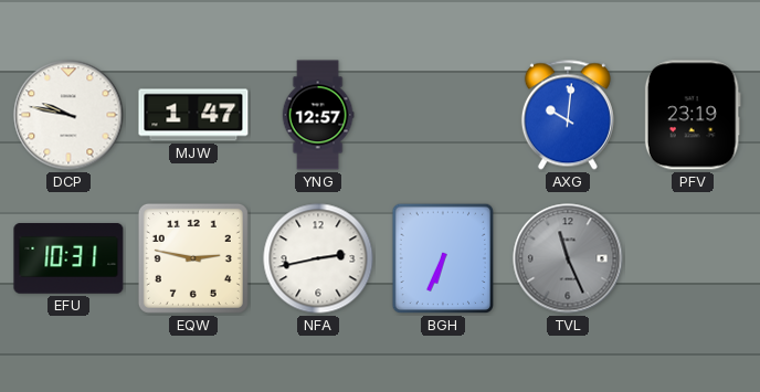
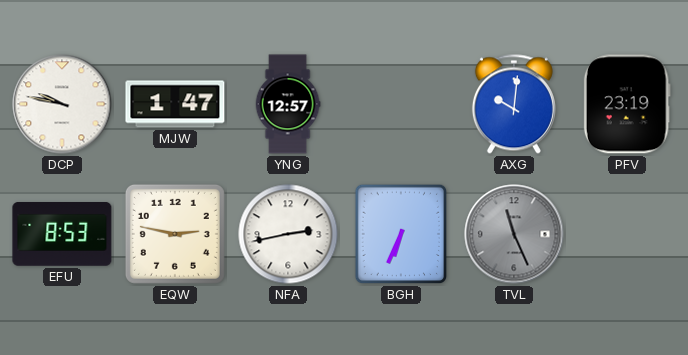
EFU: 10:31 -> 8:53
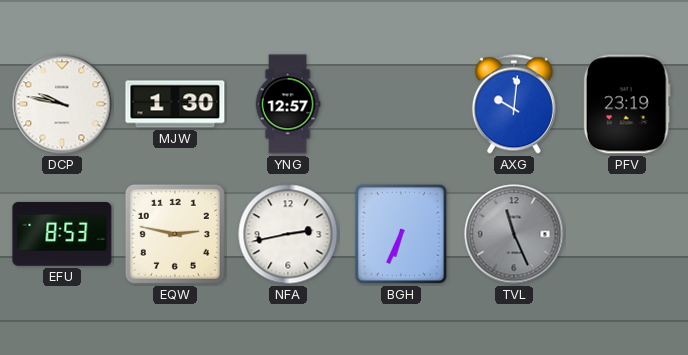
MJW: 1:47 -> 1:30
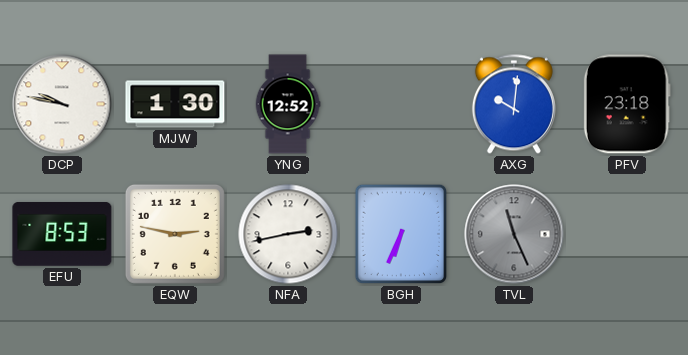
YNG: 12:57 -> 12:52
PFV: 23:19 -> 23:18
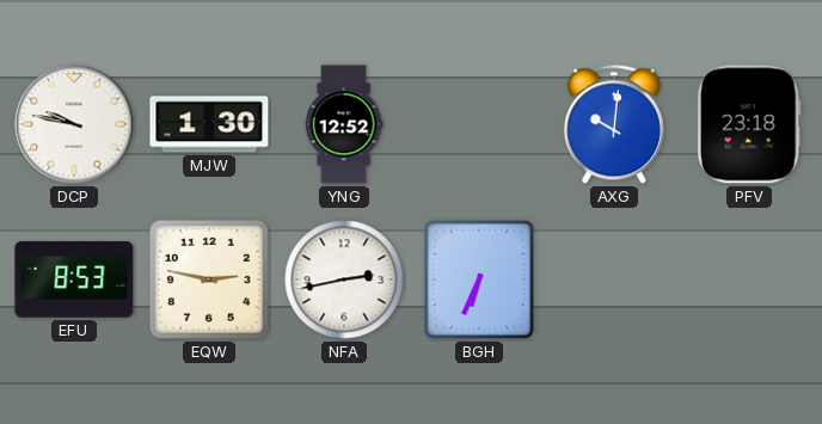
TVL: 11:26 -> none
